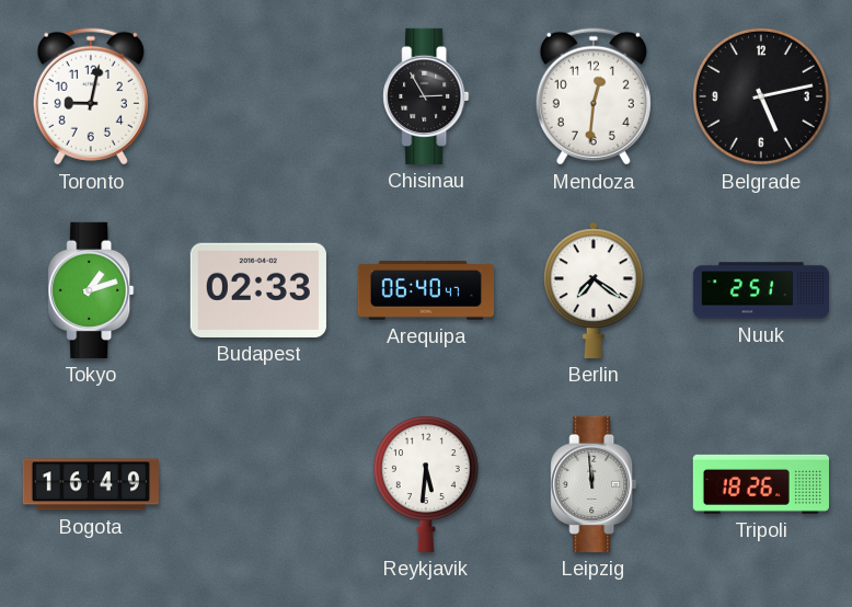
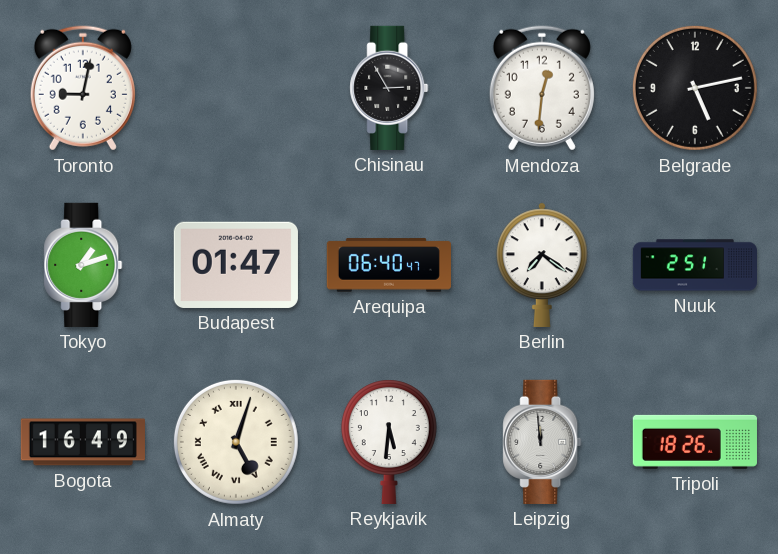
Budapest: 02:33 -> 01:47
Almaty: none -> 5:03
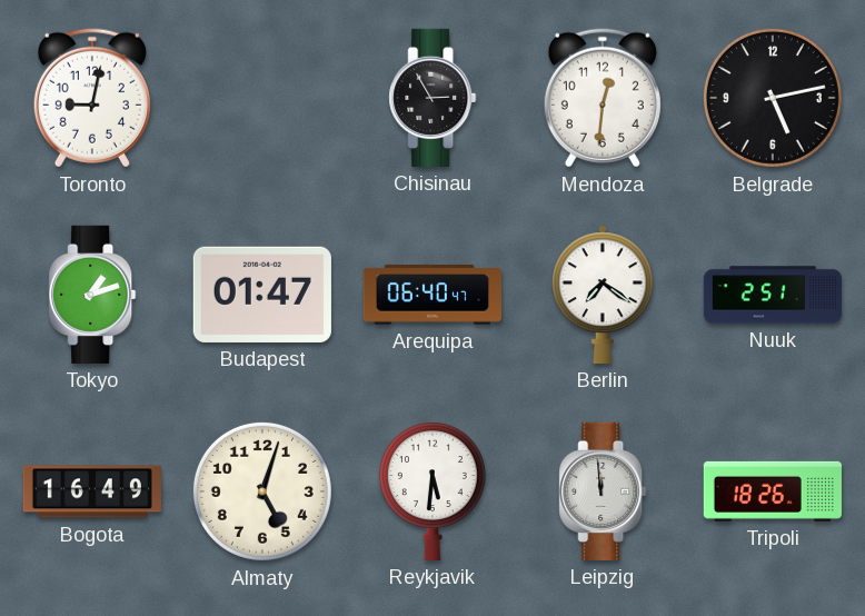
Almaty numerals: Roman -> Arabic
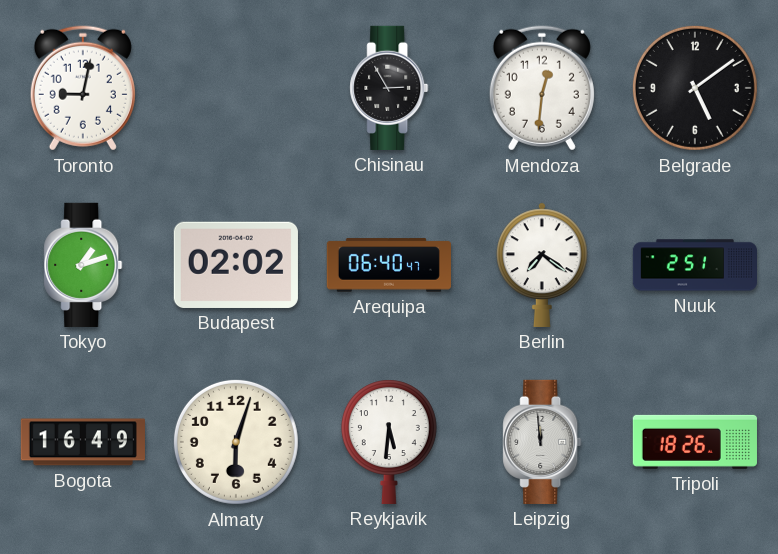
Belgrade: 5:13 -> 5:09
Budapest: 01:47 -> 02:02
Almaty: 5:03 -> 6:03
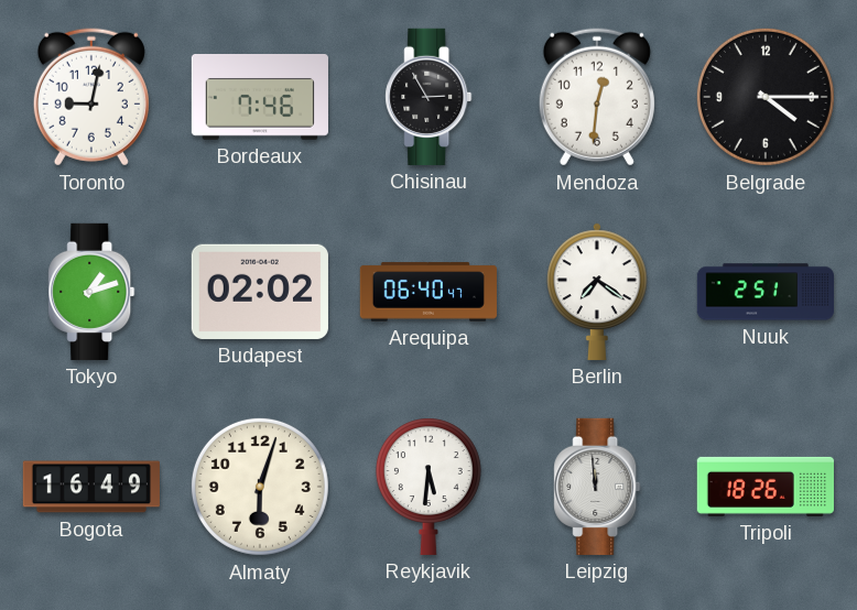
Bordeaux: none -> 7:46
Belgrade: 5:09 -> 4:15
